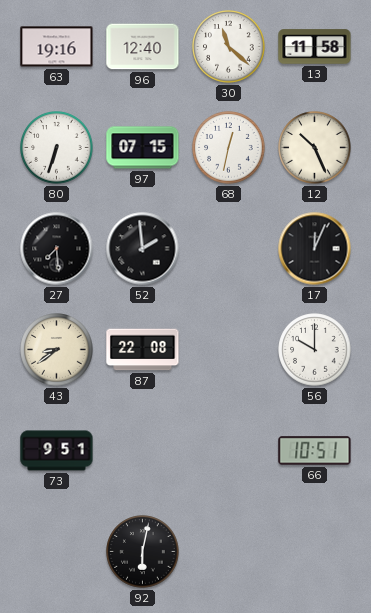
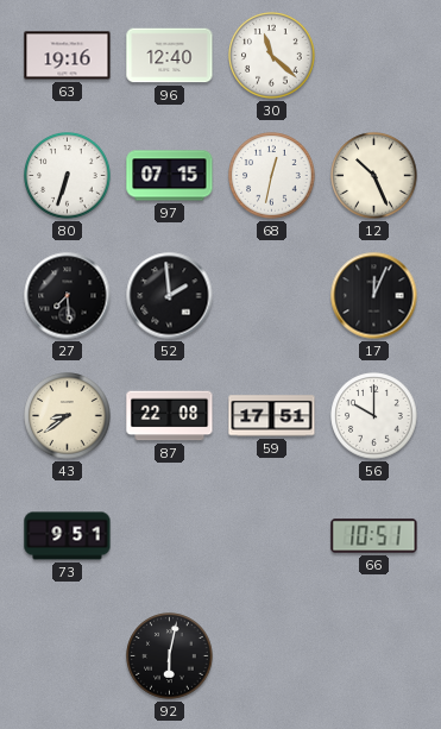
13: 11:58 -> none
59: none -> 17:51
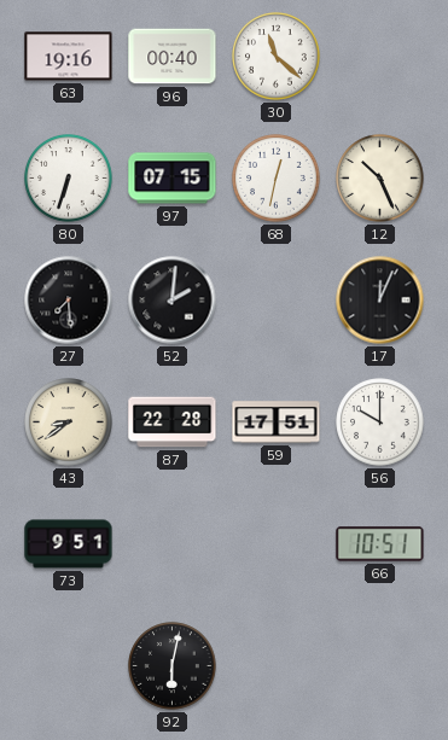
96: 12:40 -> 00:40
52: 1:59 -> 2:01
87: 22:08 -> 22:28
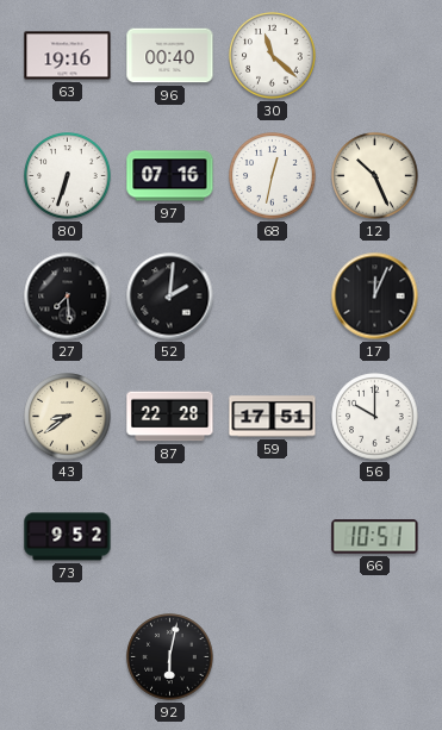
97: 07:15 -> 07:16
73: 9:51 -> 9:52
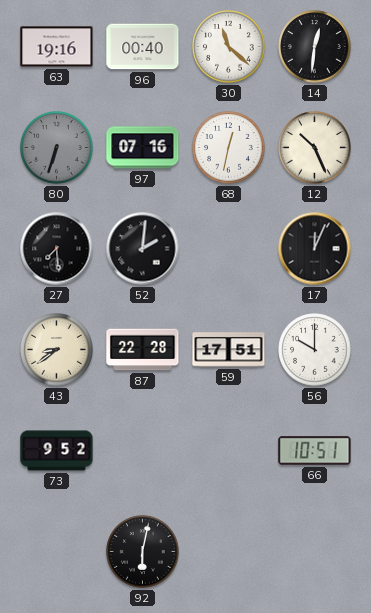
14: none -> 12:31
80 dial: white -> grey
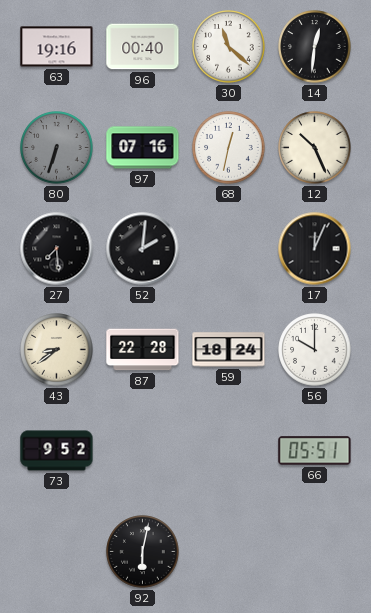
59: 17:51 -> 18:24
66: 10:51 -> 05:51
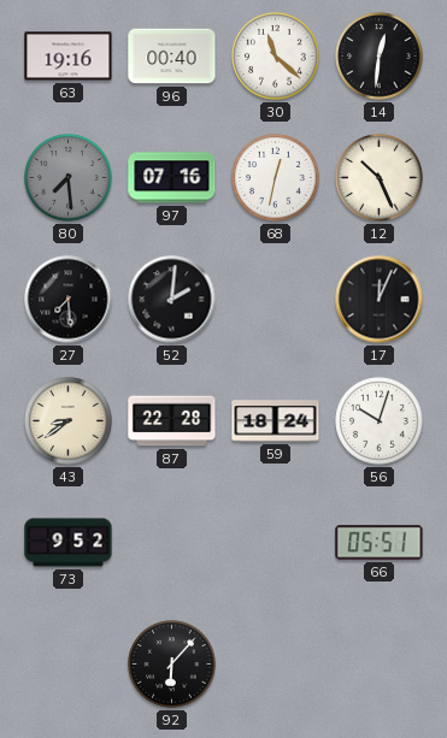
80: 6:33 -> 7:29
56: 10:00 -> 10:03
92: 6:02 -> 6:07
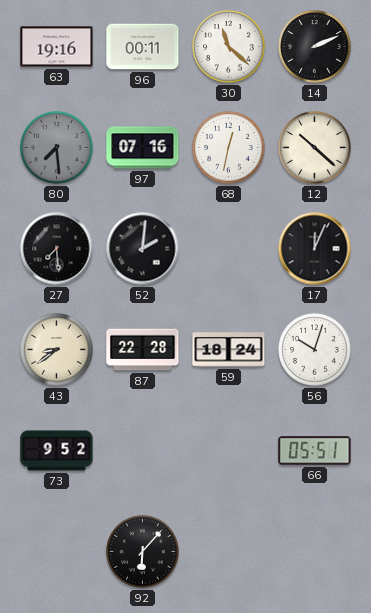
96: 00:40 -> 00:11
14: 12:31 -> 2:11
12: 10:26 -> 10:22
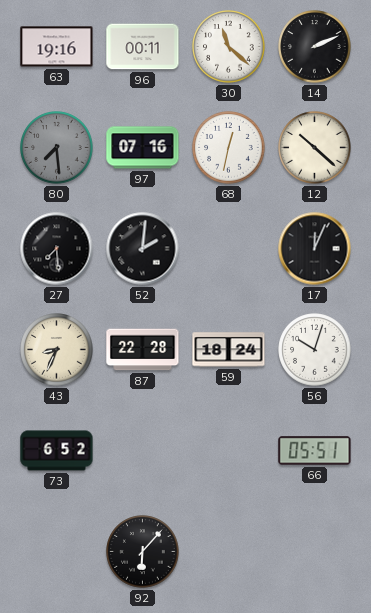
43: 8:39 -> 8:34
73: 9:52 -> 6:52
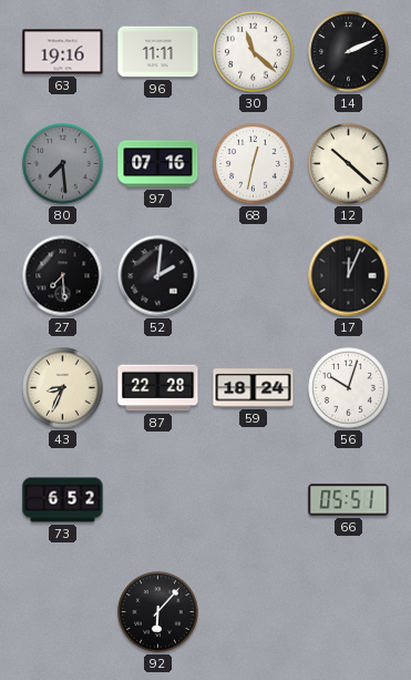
96: 00:11 -> 11:11
